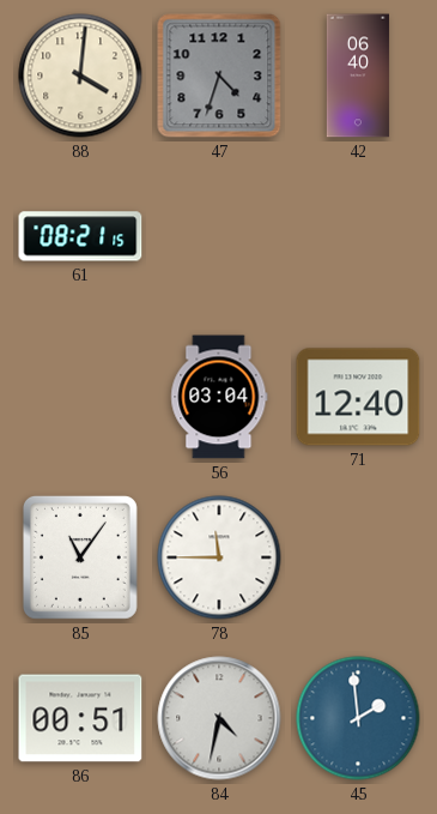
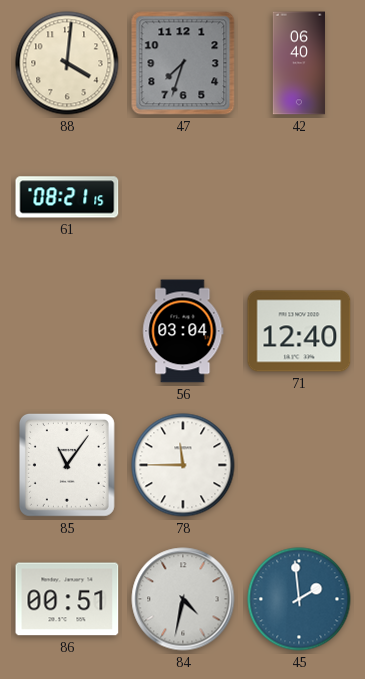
47: 4:33 -> 7:33
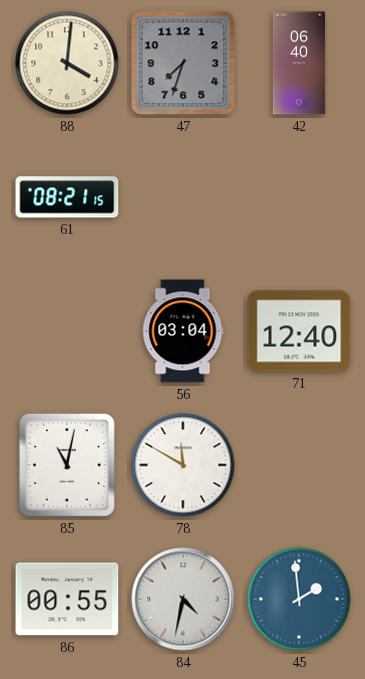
85: 11:06 -> 11:02
78: 11:45 -> 11:50
86: 00:51 -> 00:55
